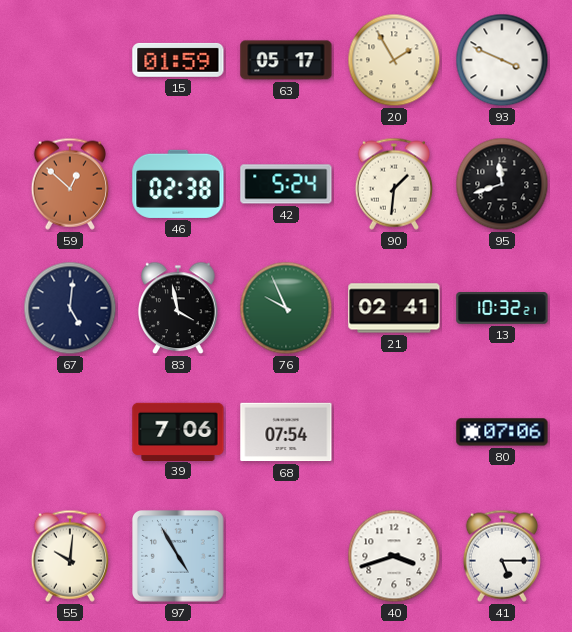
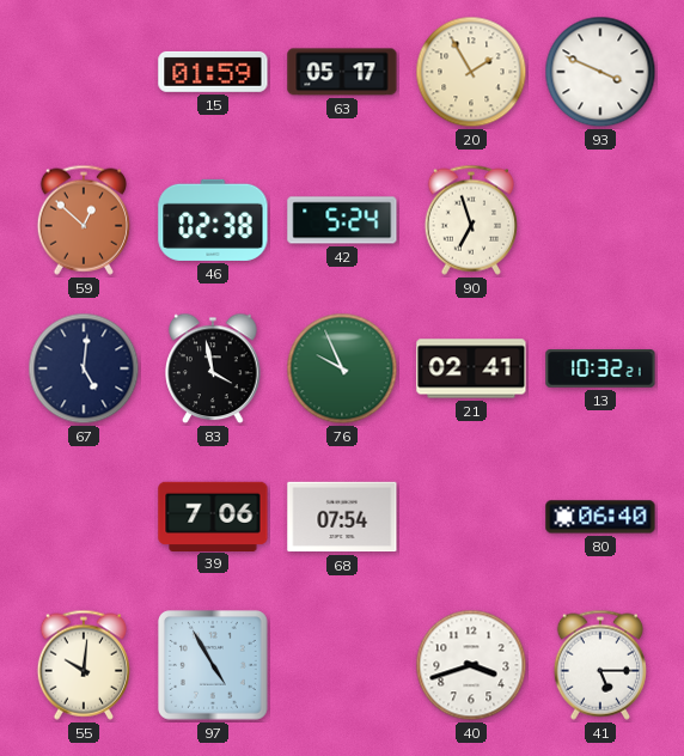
90: 1:31 -> 6:57
95: 11:42 -> none
80: 07:06 -> 06:40
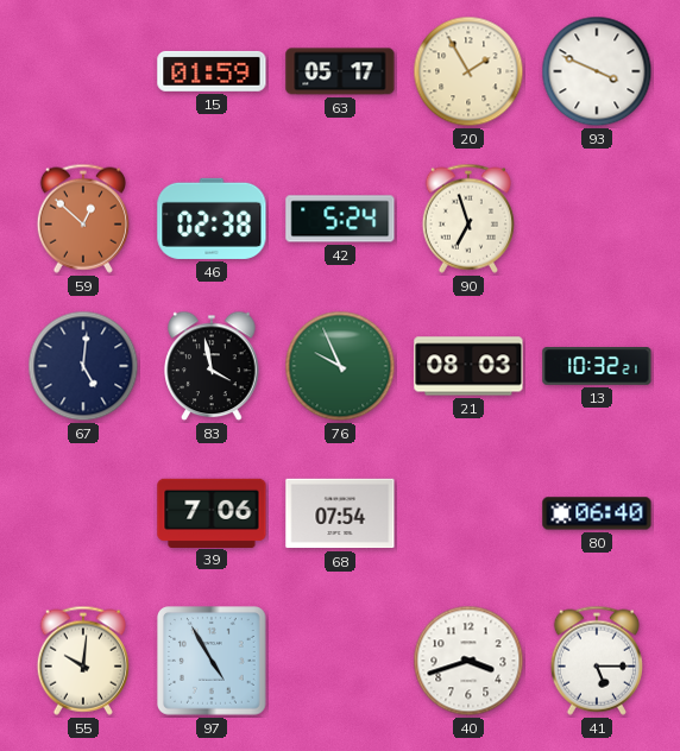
21: 02:41 -> 08:03
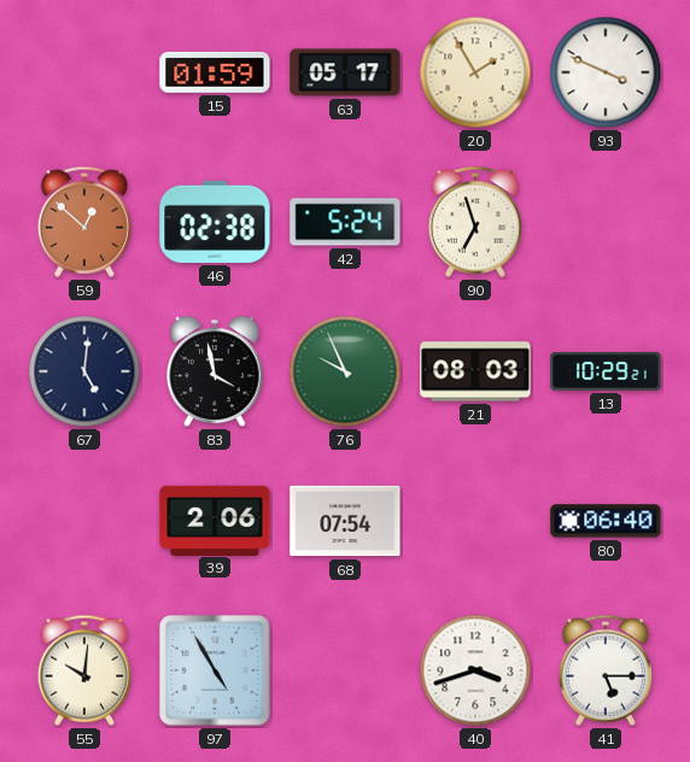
13: 10:32 -> 10:29
39: 7:06 -> 2:06
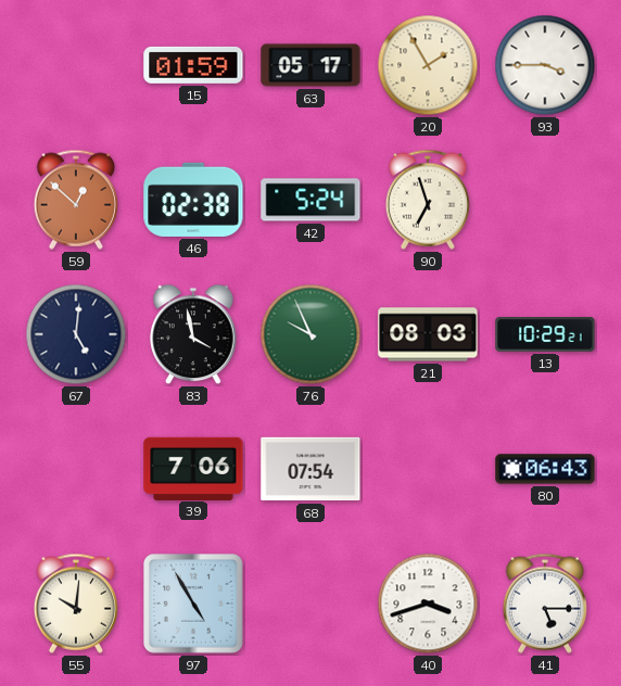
93: 3:49 -> 3:45
39: 2:06 -> 7:06
80: 06:40 -> 06:43
